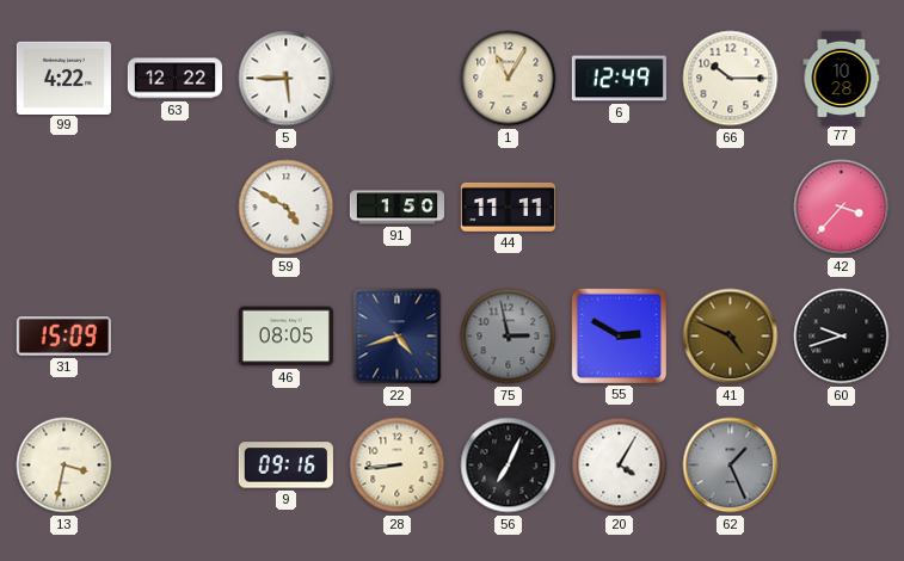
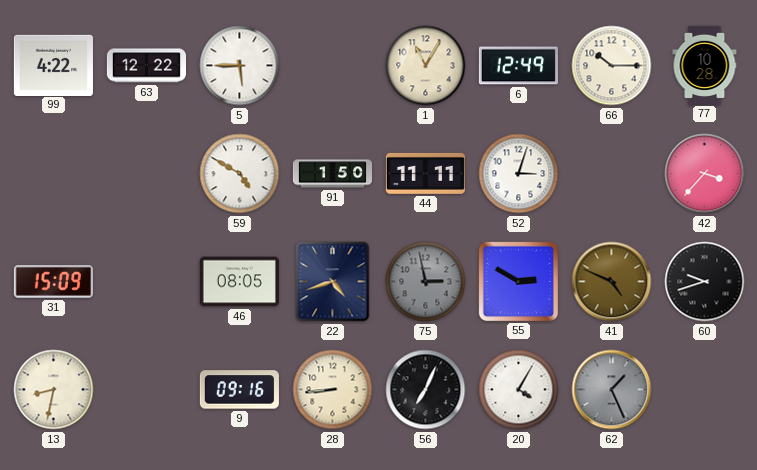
52: none -> 3:03
13: 3:32 -> 8:32
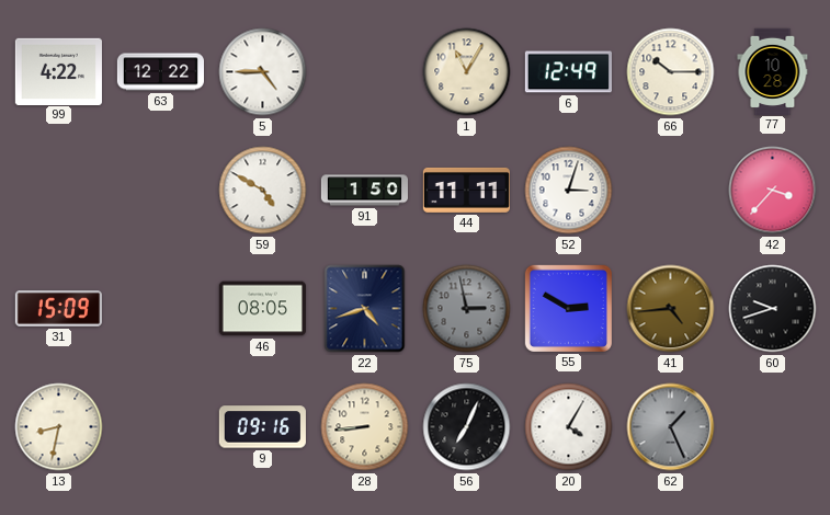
5: 5:45 -> 4:45
41: 4:49 -> 4:44
